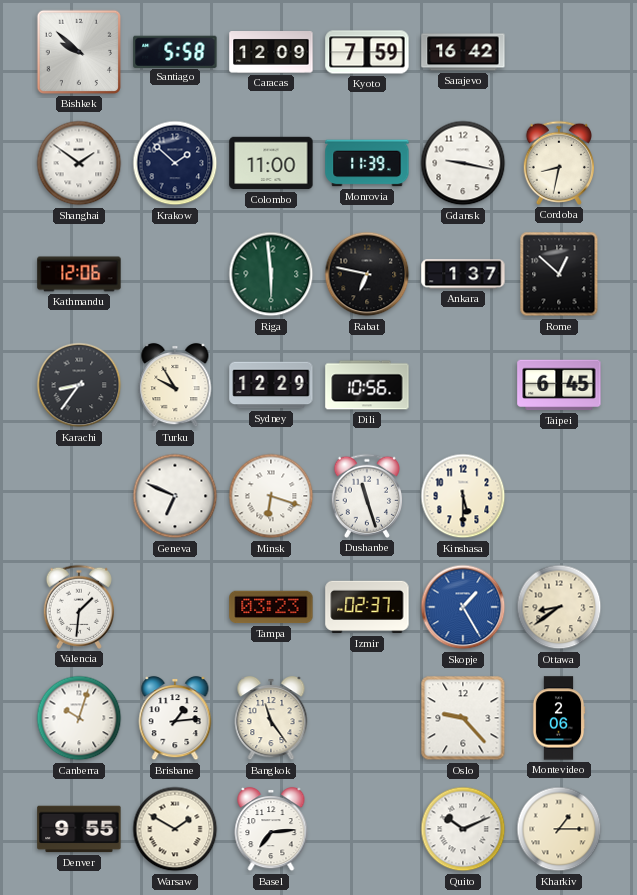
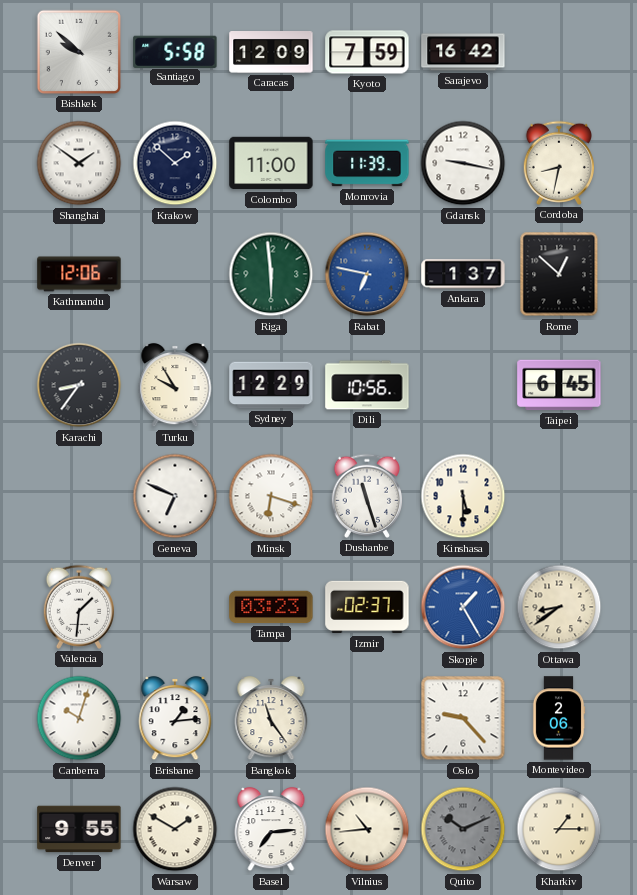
Rabat dial: black -> blue
Vilnius: none -> 10:44
Quito dial: white -> grey
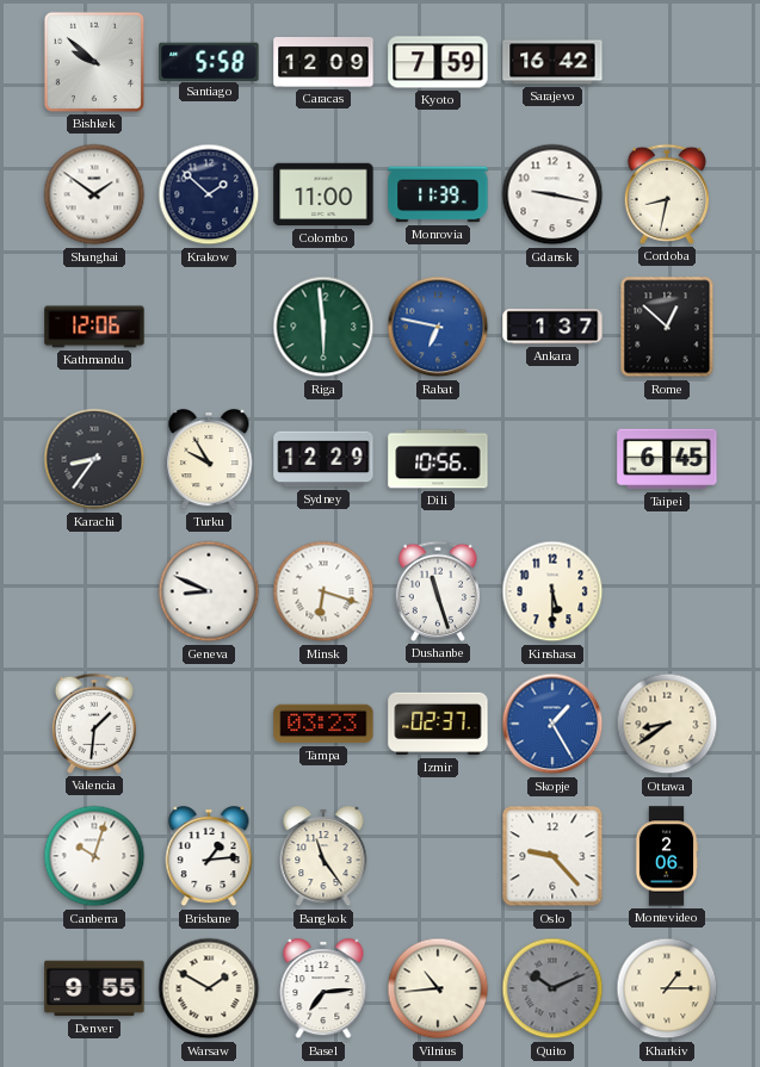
Geneva: 6:49 -> 8:49
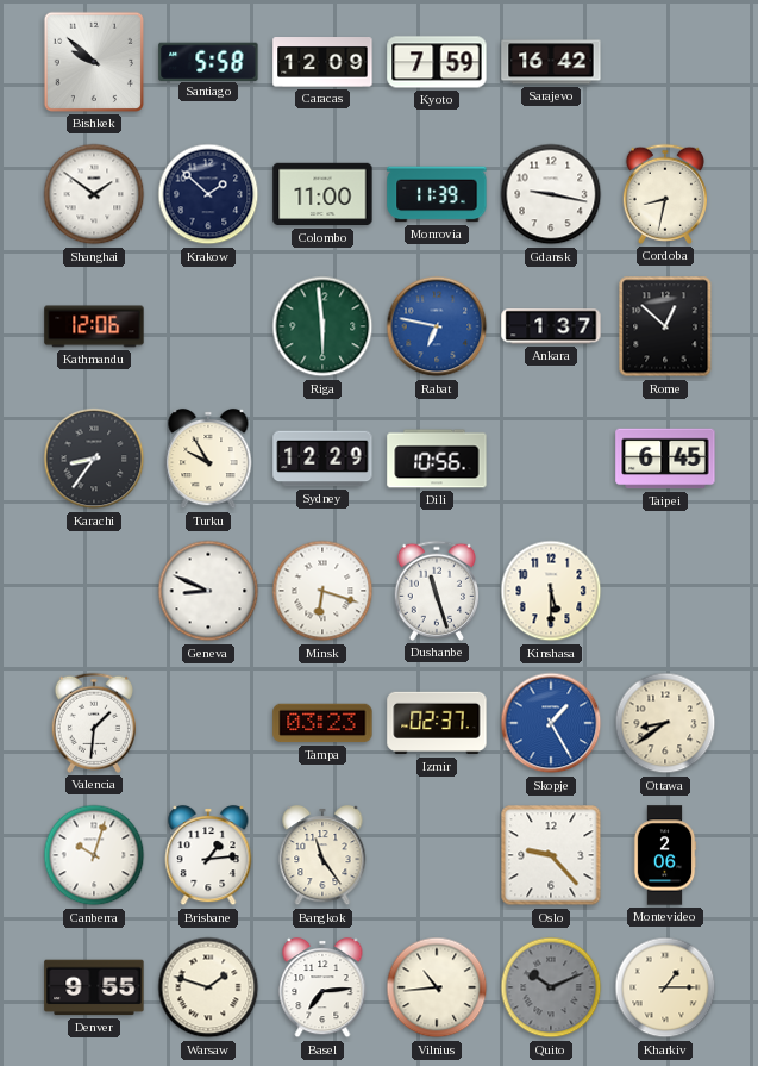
Warsaw: 1:50 -> 1:48
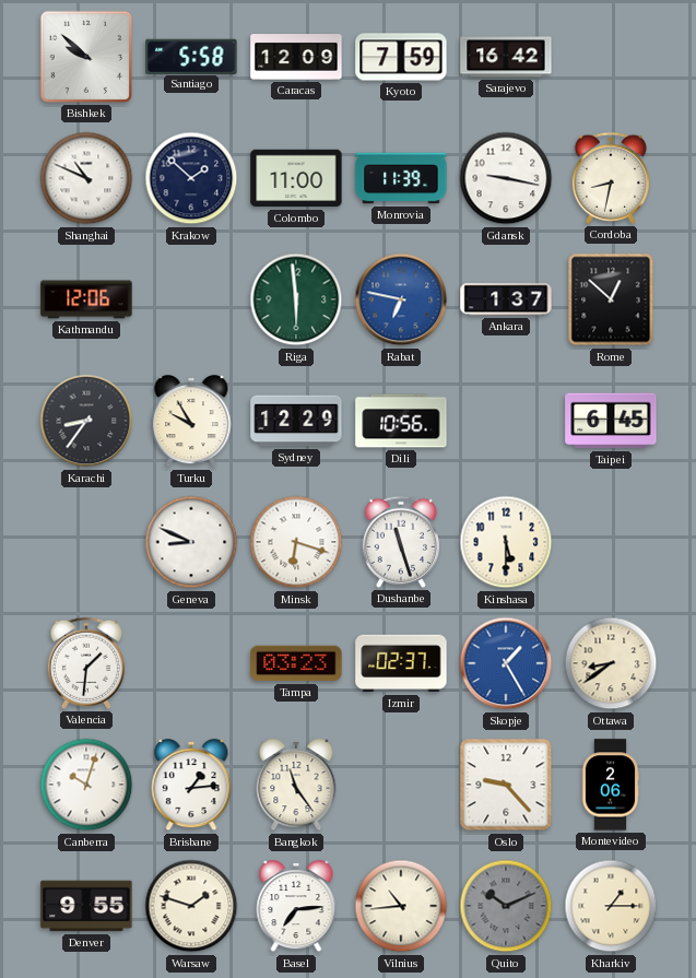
Shanghai: 1:51 -> 10:49
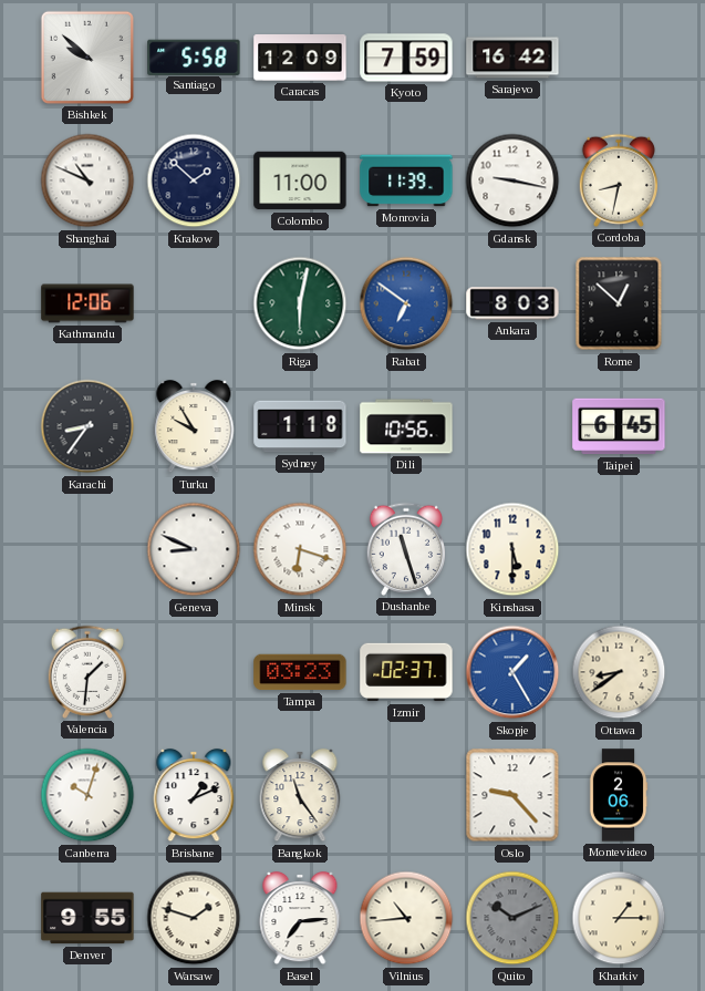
Riga: 5:59 -> 6:02
Rabat: 6:47 -> 6:51
Ankara: 1:37 -> 8:03
Sydney: 12:29 -> 1:18
Brisbane: 1:14 -> 1:11
